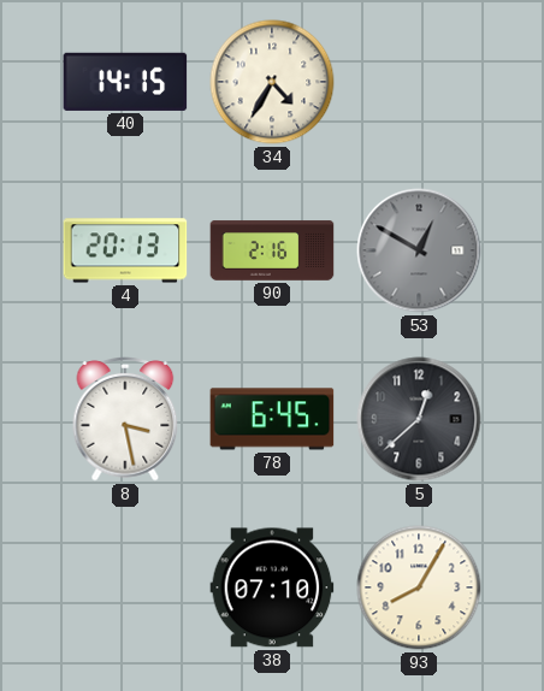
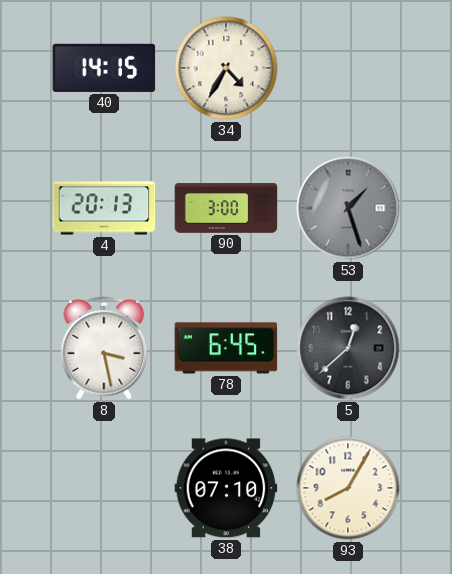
90: 2:16 -> 3:00
53: 12:50 -> 1:27
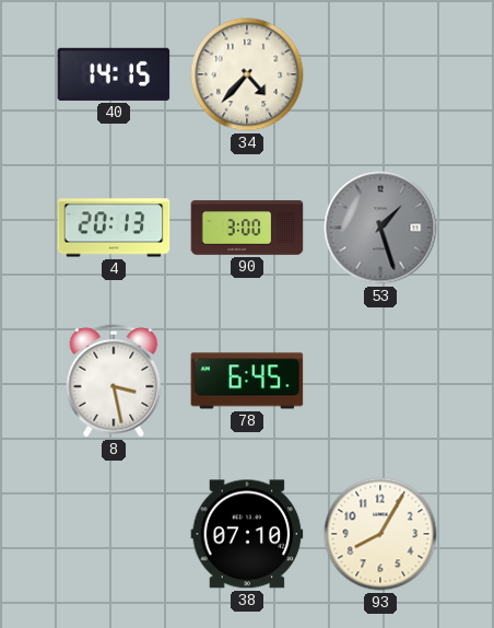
34: 4:35 -> 4:37
5: 12:38 -> none
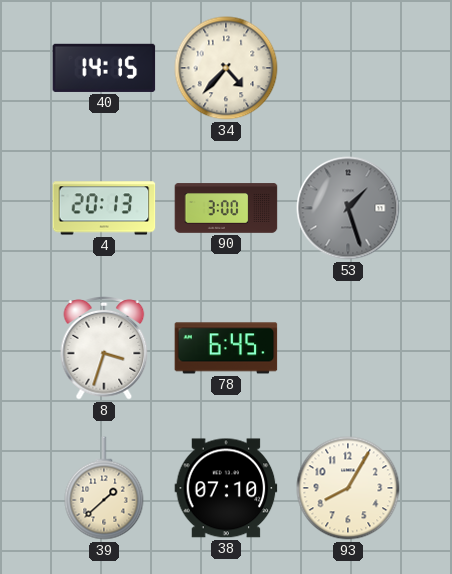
8: 3:28 -> 3:33
39: none -> 1:38
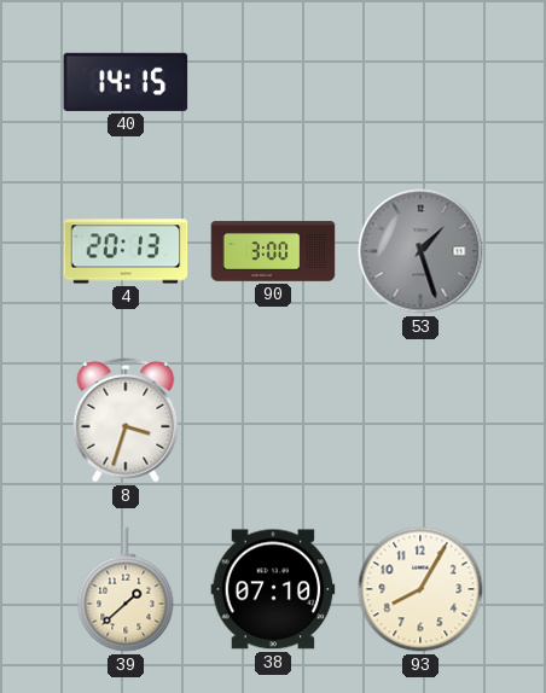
34: 4:37 -> none
78: 6:45 -> none
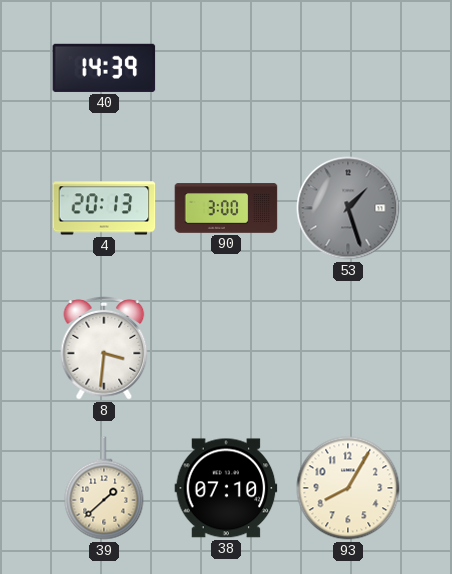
40: 14:15 -> 14:39
8: 3:33 -> 3:31
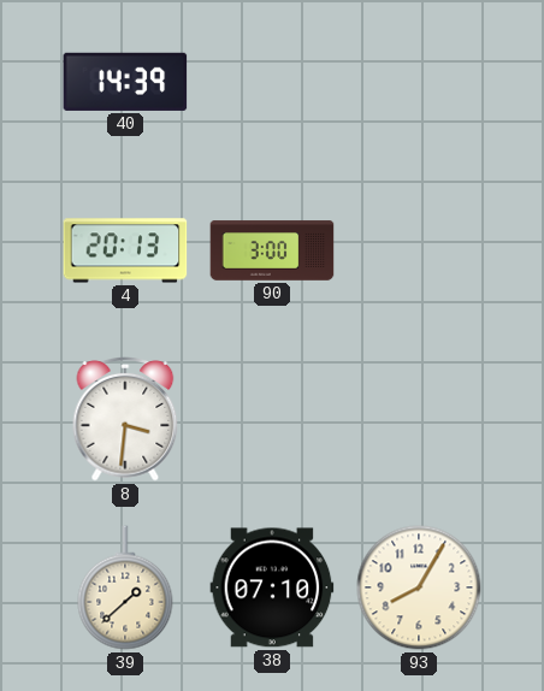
53: 1:27 -> none
